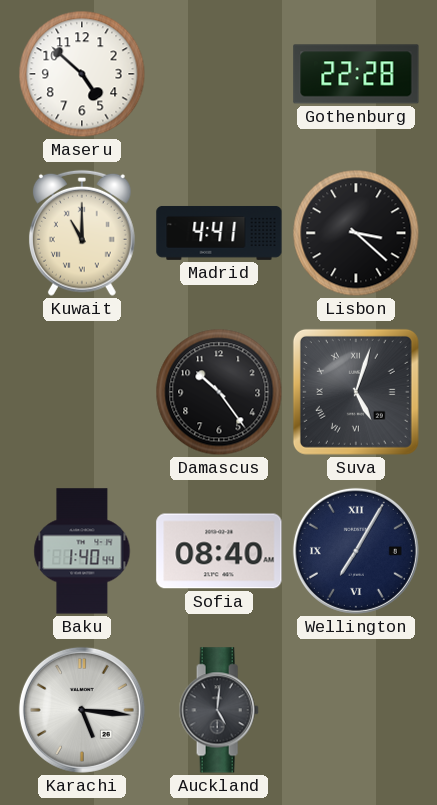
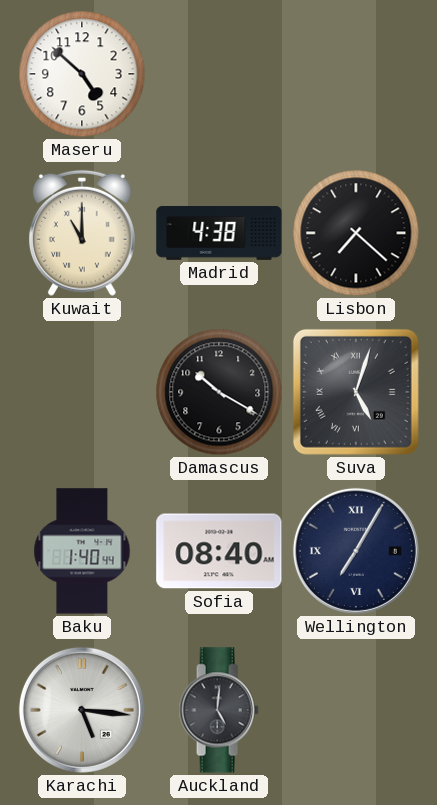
Gothenburg: 22:28 -> none
Madrid: 4:41 -> 4:38
Lisbon: 3:22 -> 7:22
Damascus: 10:24 -> 10:20
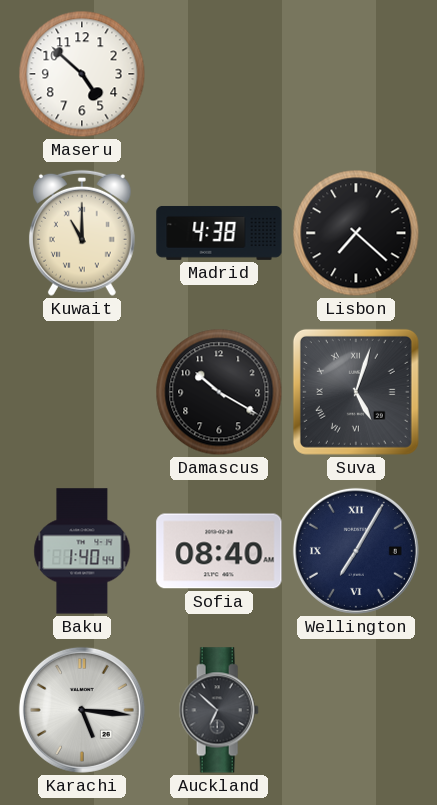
Auckland: 5:01 -> 6:52
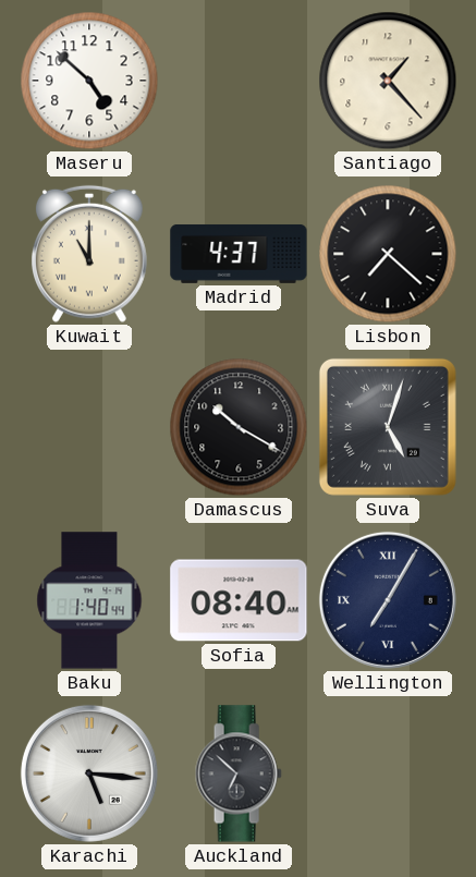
Santiago: none -> 1:23
Madrid: 4:38 -> 4:37
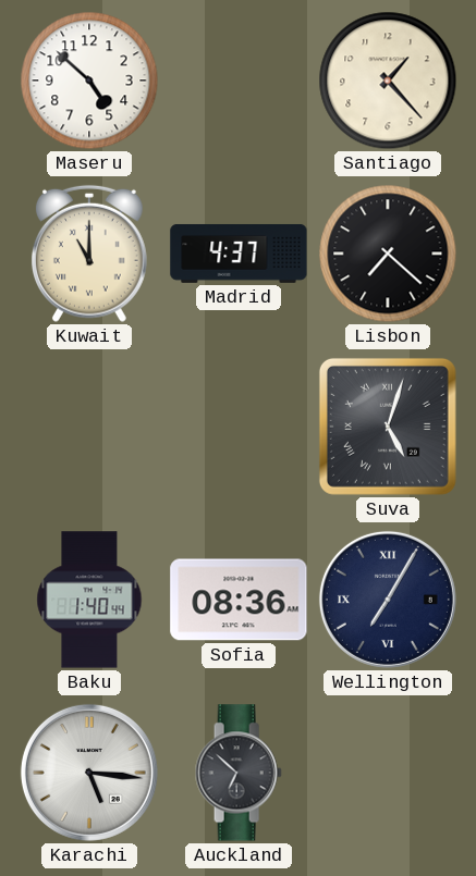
Damascus: 10:20 -> none
Sofia: 08:40 -> 08:36
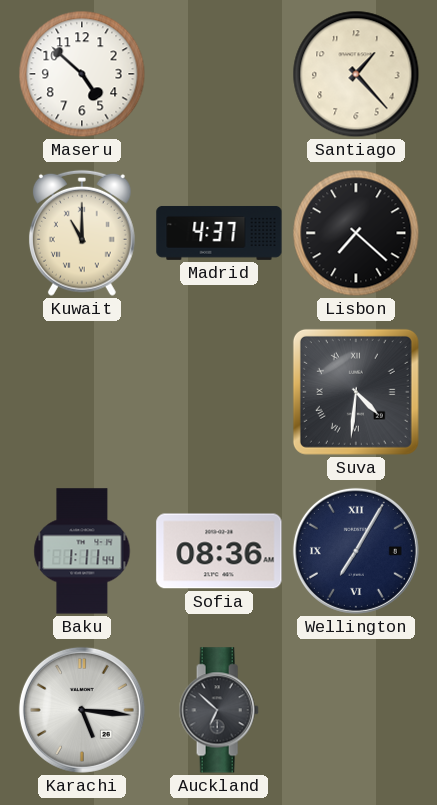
Suva: 5:03 -> 4:31
Baku: 1:40 -> 1:11
